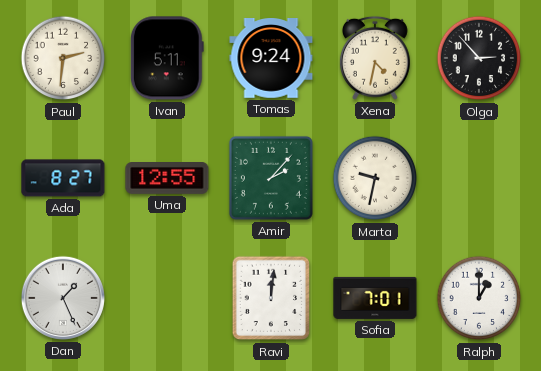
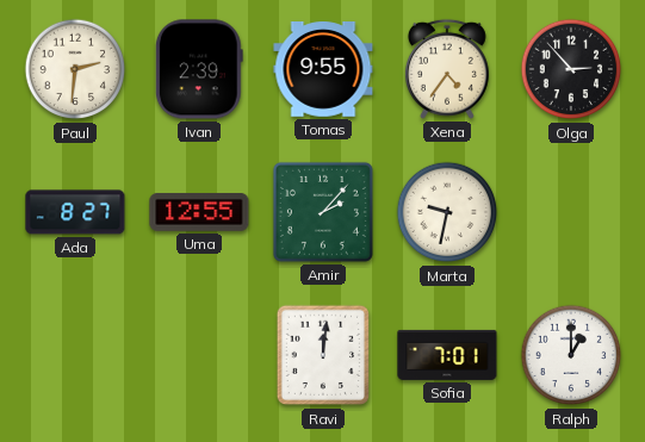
Ivan: 5:11 -> 2:39
Tomas: 9:24 -> 9:55
Xena: 4:32 -> 4:36
Dan: 1:26 -> none
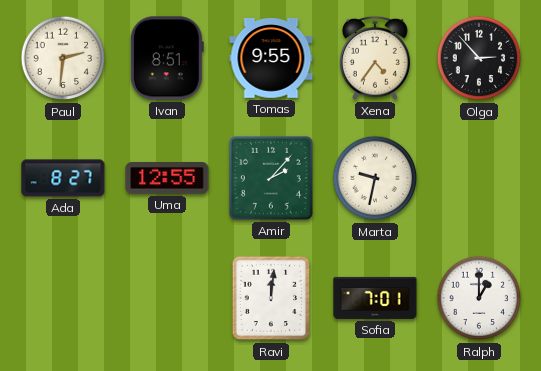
Ivan: 2:39 -> 8:51
